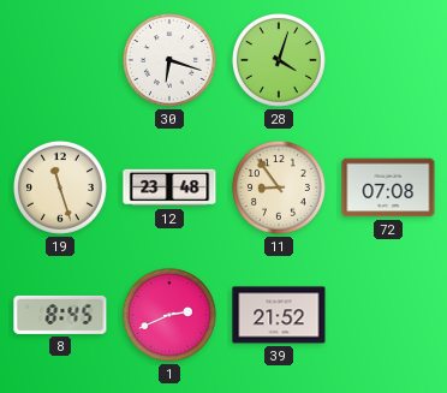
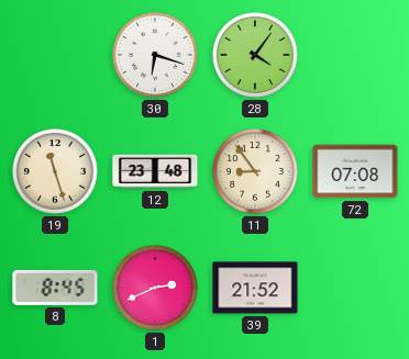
28: 4:03 -> 4:06
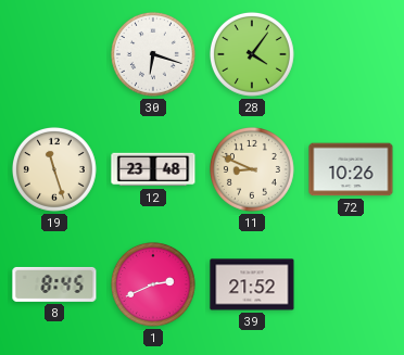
11: 8:54 -> 8:49
72: 07:08 -> 10:26
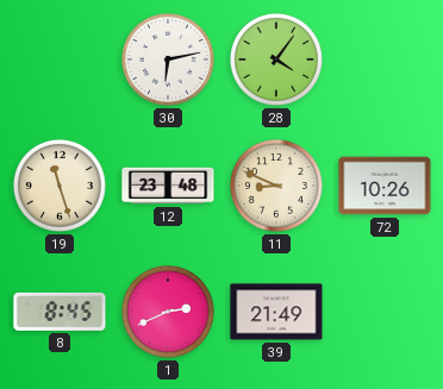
30: 6:18 -> 6:13
39: 21:52 -> 21:49
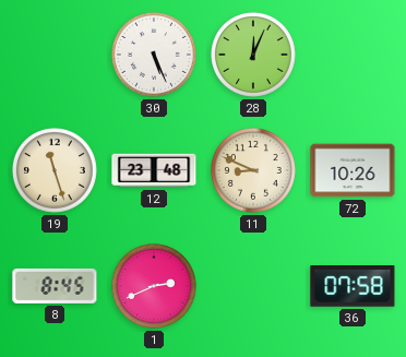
30: 6:13 -> 5:26
28: 4:06 -> 12:04
39: 21:49 -> none
36: none -> 07:58
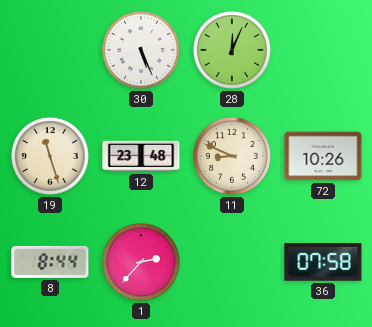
8: 8:45 -> 8:44
1: 2:41 -> 2:37
